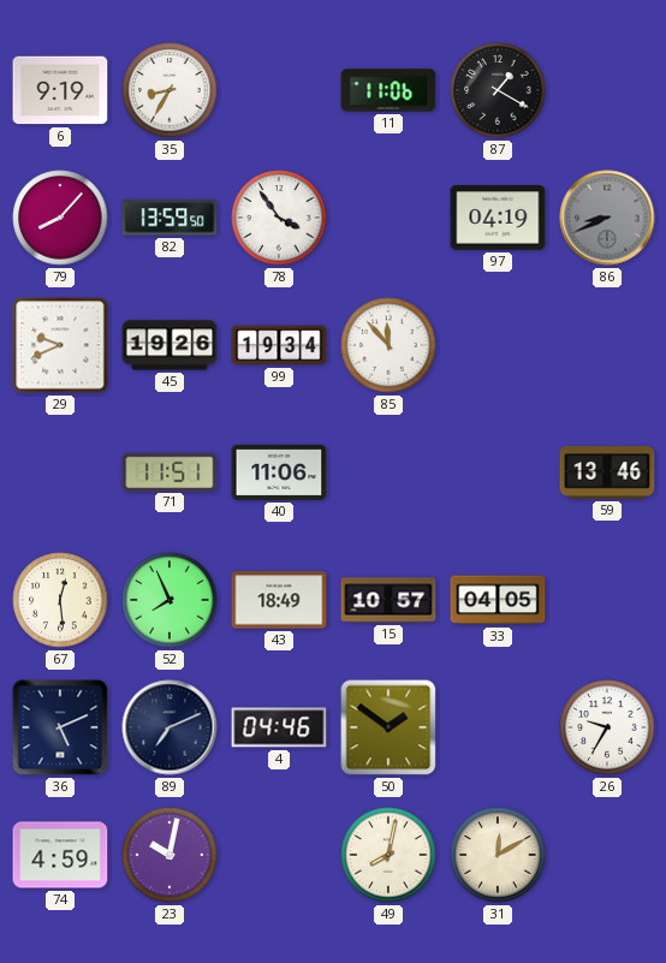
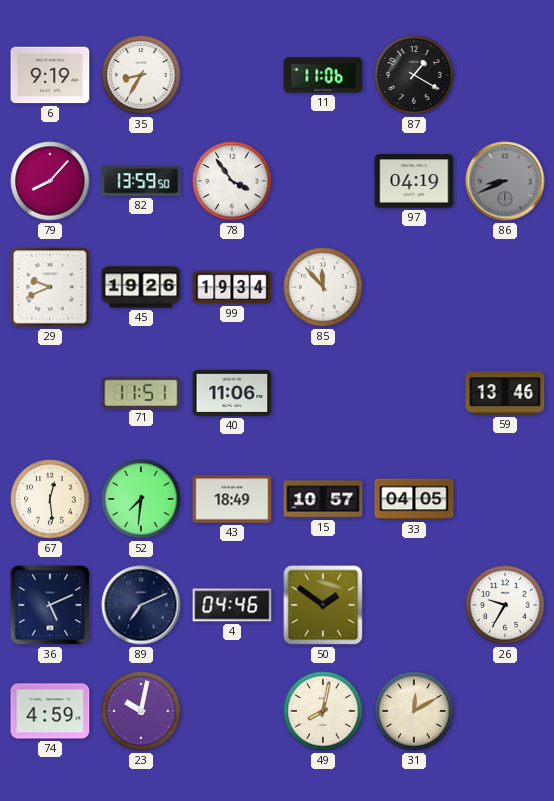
52: 7:56 -> 7:31
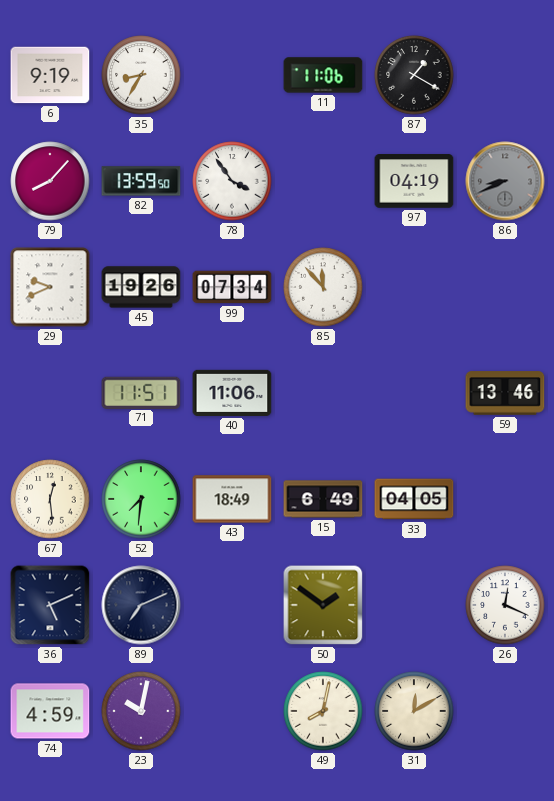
99: 19:34 -> 07:34
15: 10:57 -> 6:49
4: 04:46 -> none
26: 9:35 -> 12:19
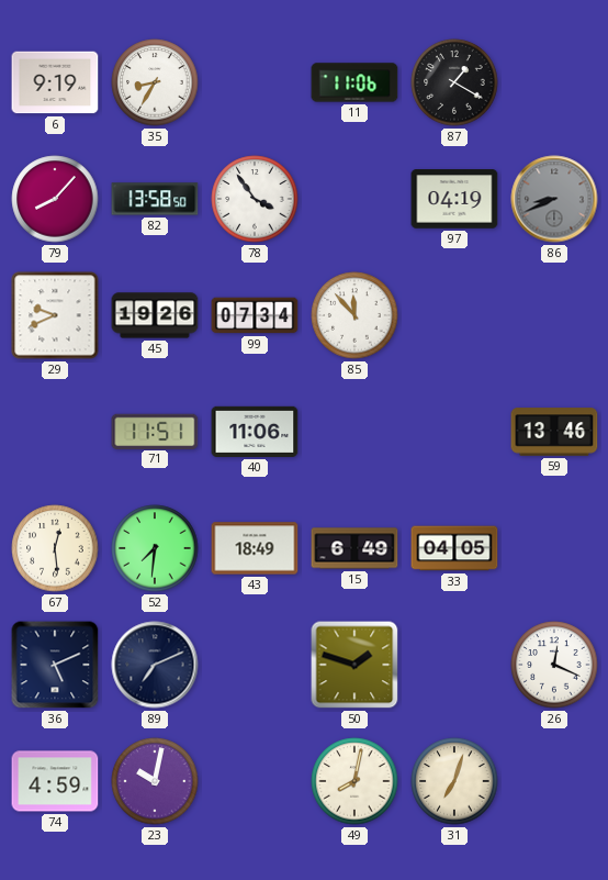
82: 13:59 -> 13:58
50: 1:51 -> 1:48
31: 12:10 -> 7:03
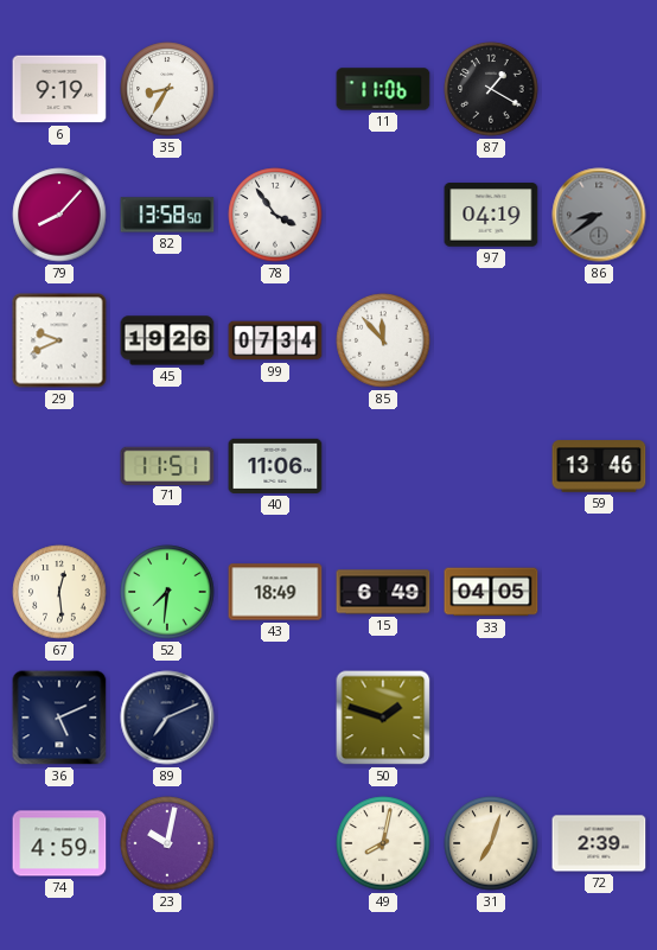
86: 8:41 -> 8:39
26: 12:19 -> none
72: none -> 2:39
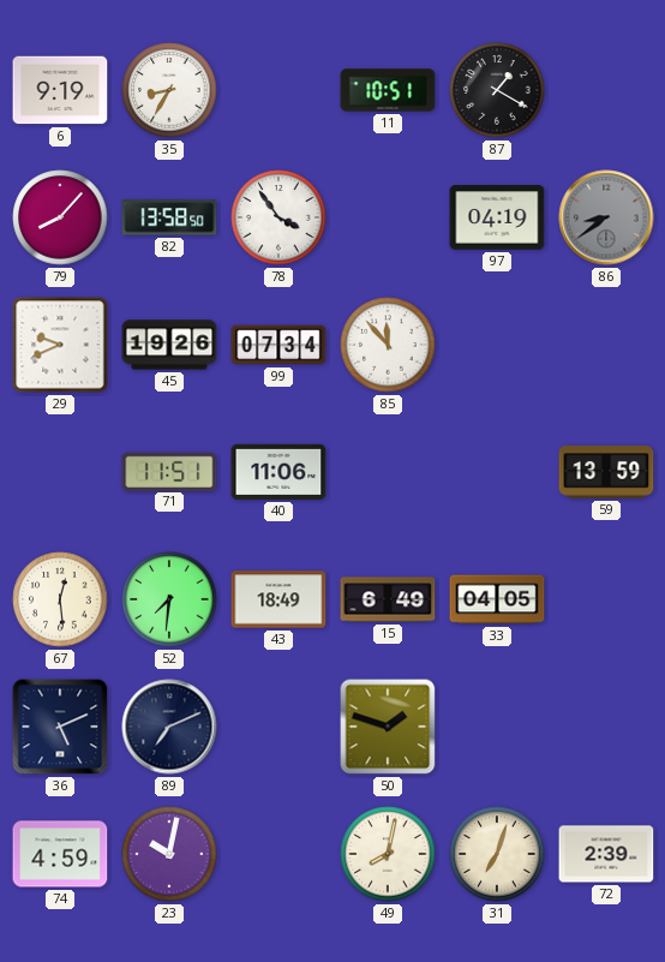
11: 11:06 -> 10:51
59: 13:46 -> 13:59
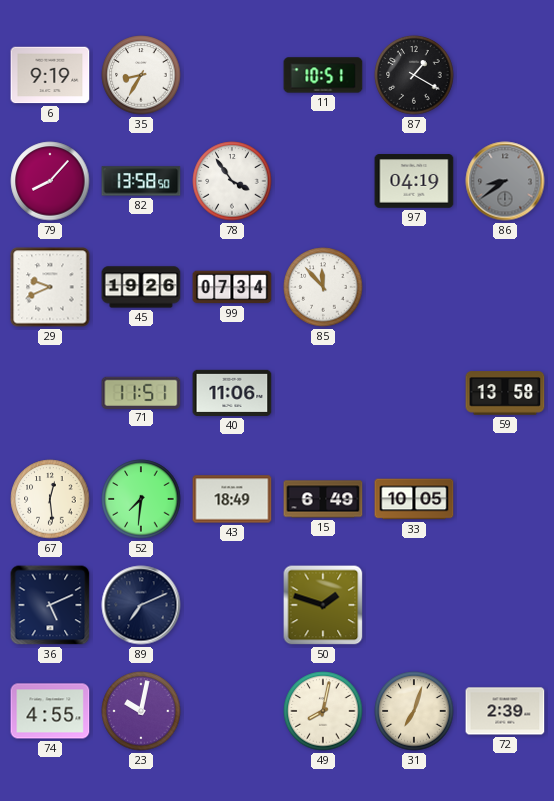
59: 13:59 -> 13:58
33: 04:05 -> 10:05
74: 4:59 -> 4:55
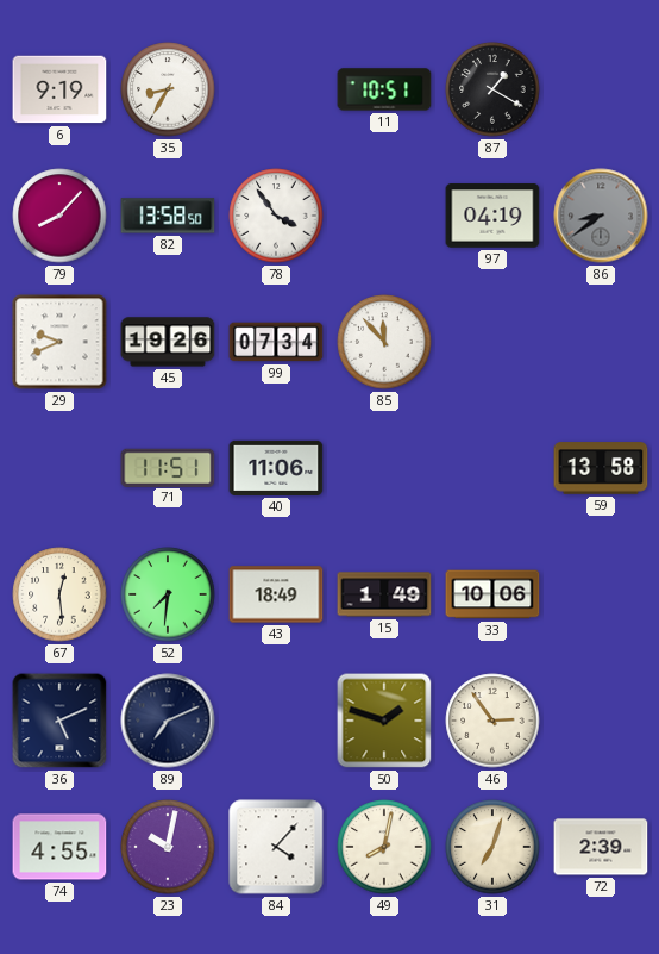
15: 6:49 -> 1:49
33: 10:05 -> 10:06
46: none -> 2:54
84: none -> 4:07
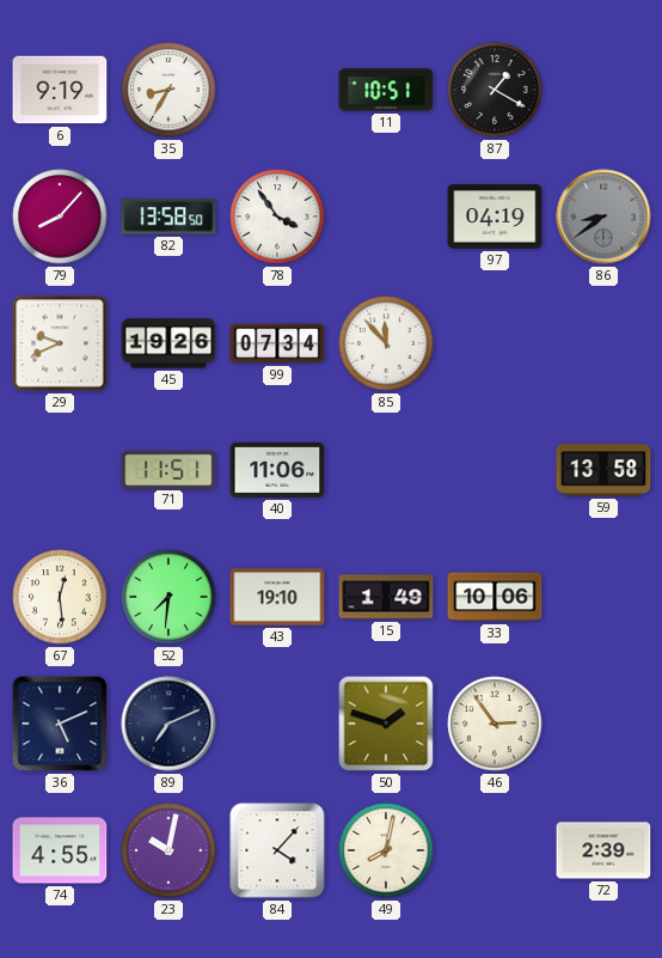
43: 18:49 -> 19:10
31: 7:03 -> none
